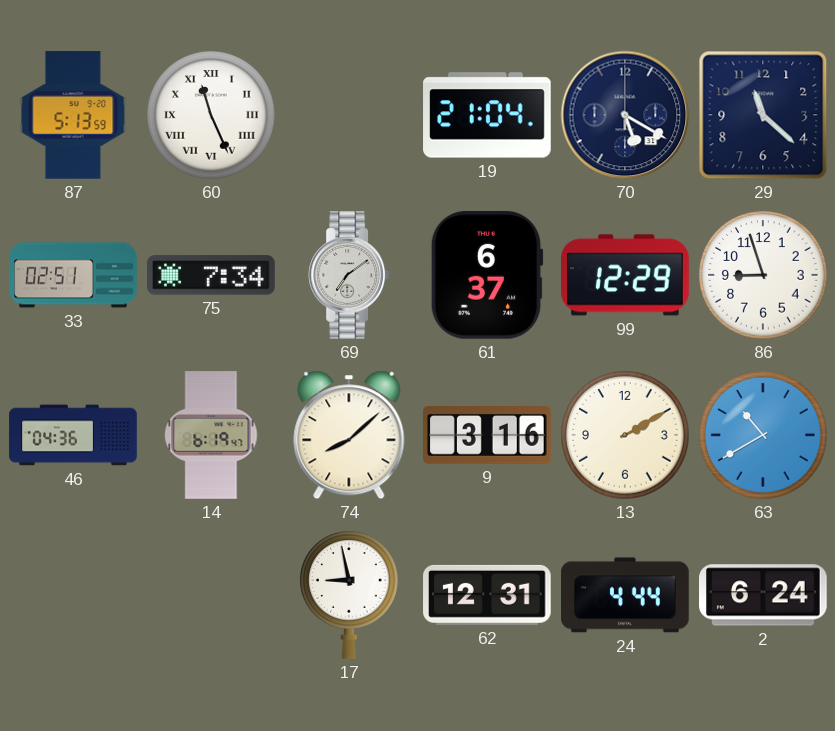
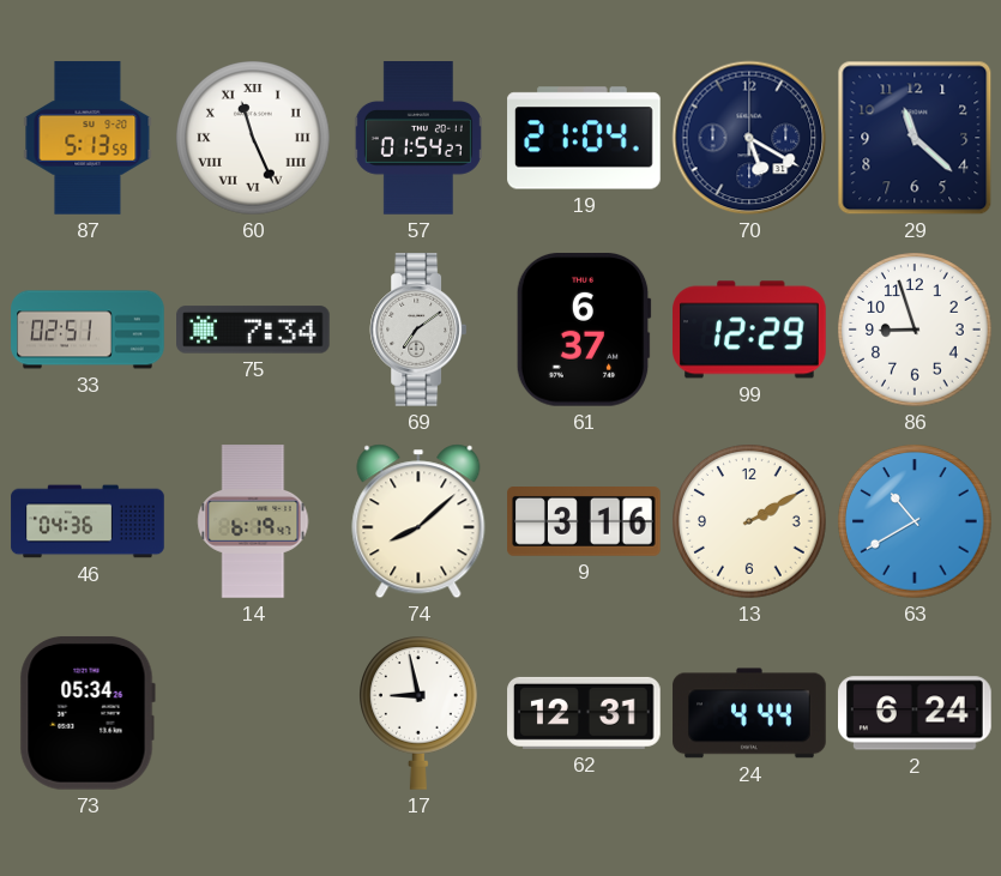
57: none -> 01:54
73: none -> 05:34
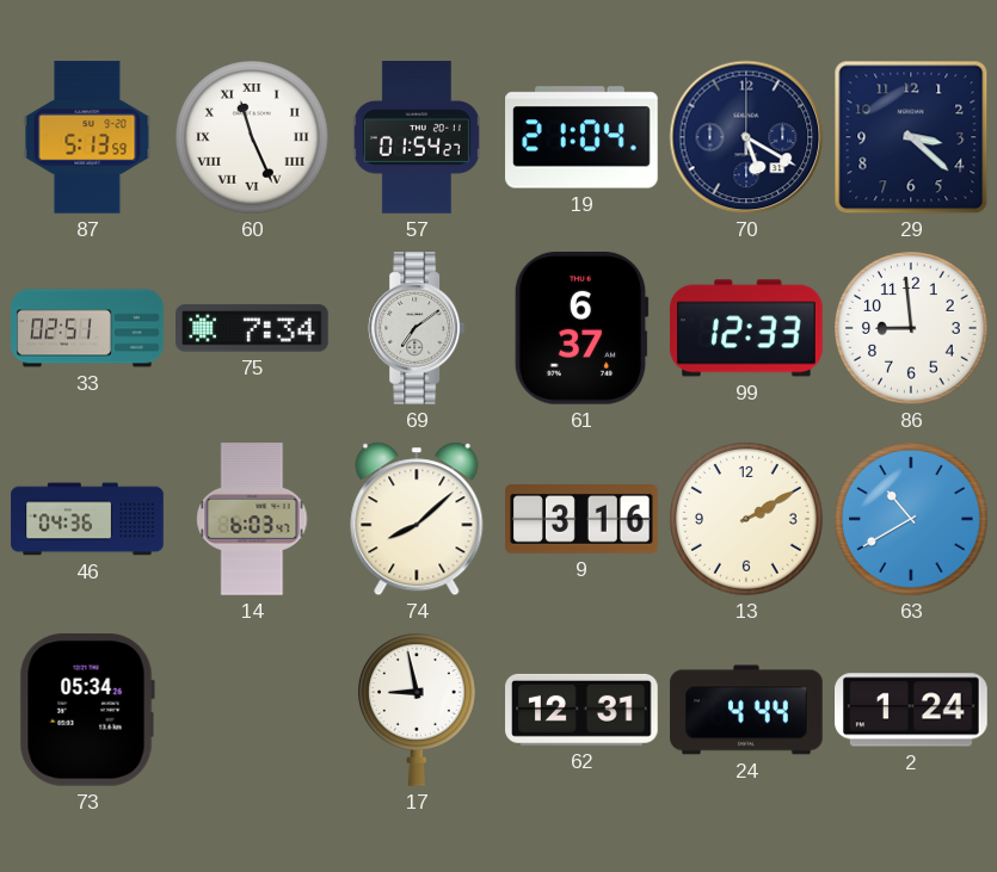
29: 11:22 -> 3:22
99: 12:29 -> 12:33
86: 8:57 -> 8:59
14: 6:19 -> 6:03
2: 6:24 -> 1:24
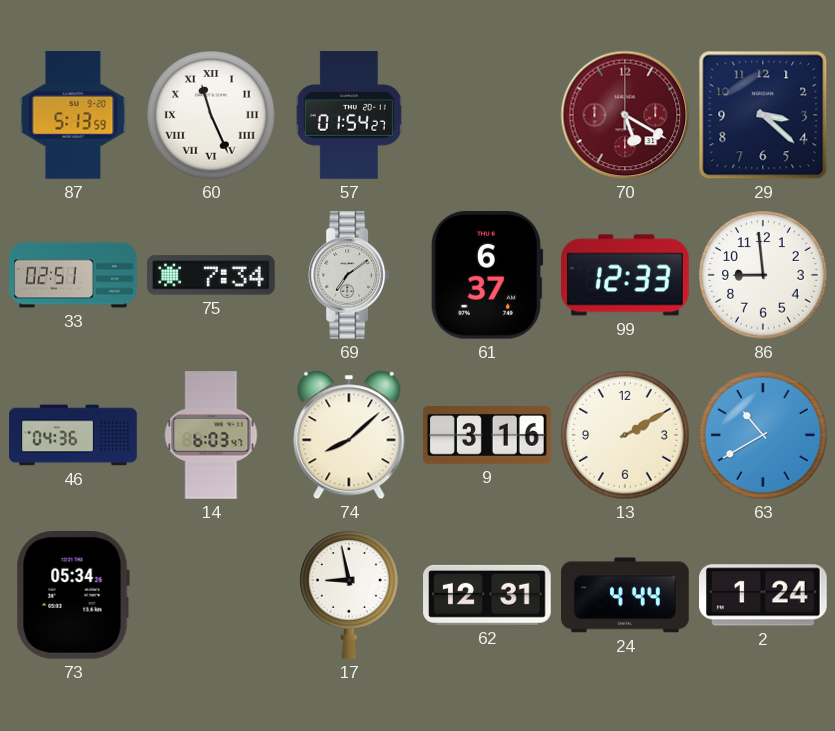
19: 21:04 -> none
70 dial: navy -> burgundy
